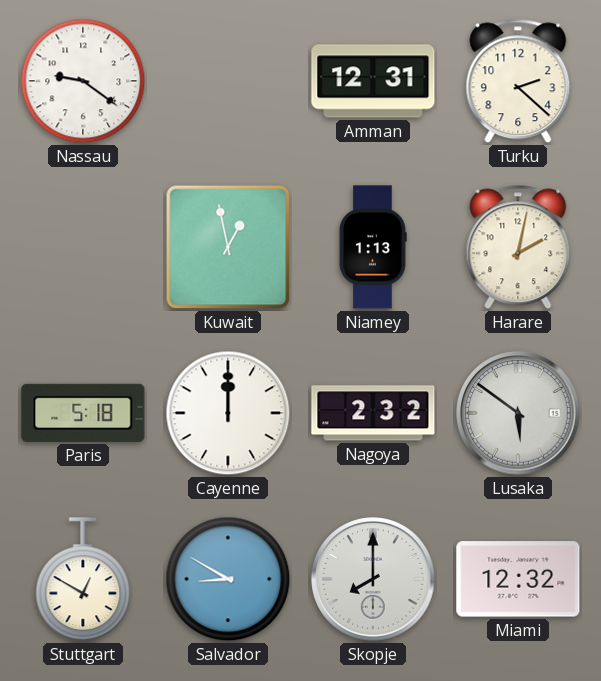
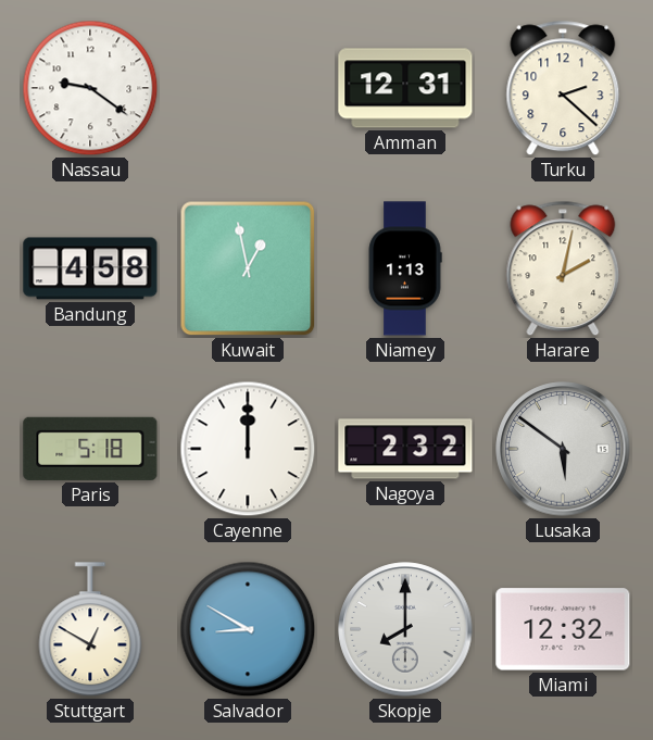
Bandung: none -> 4:58
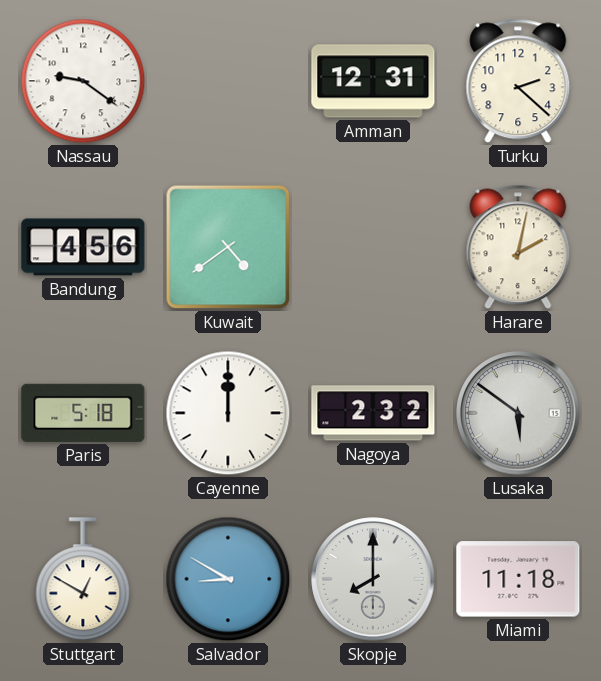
Bandung: 4:58 -> 4:56
Kuwait: 12:58 -> 4:39
Niamey: 1:13 -> none
Miami: 12:32 -> 11:18
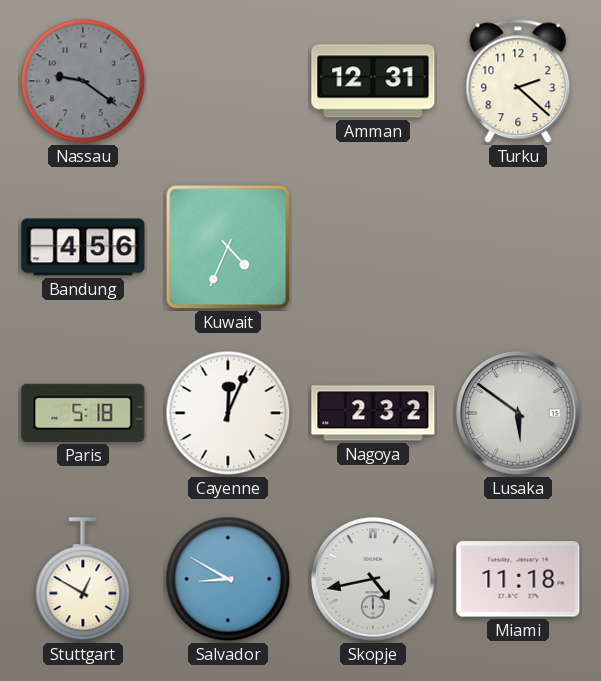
Nassau dial: white -> grey
Kuwait: 4:39 -> 4:34
Harare: 2:02 -> none
Cayenne: 12:00 -> 12:04
Skopje: 8:00 -> 4:43
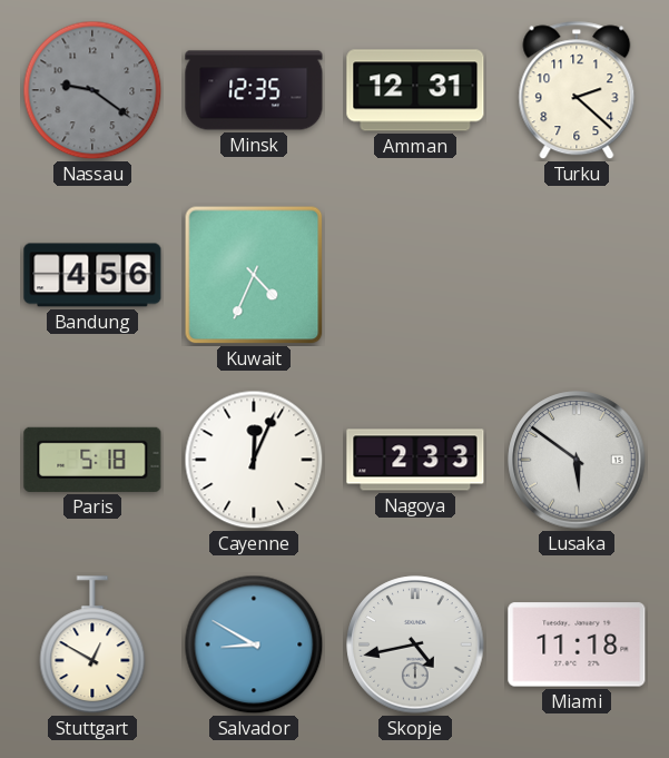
Minsk: none -> 12:35
Nagoya: 2:32 -> 2:33
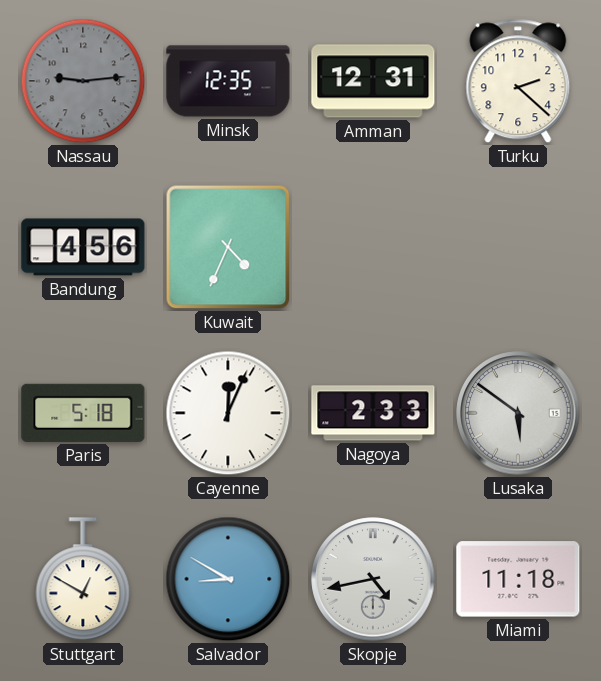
Nassau: 9:21 -> 9:14
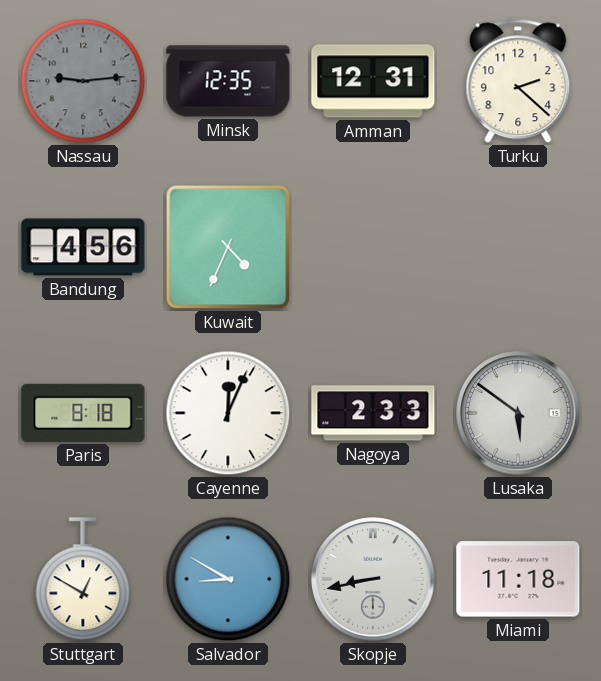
Paris: 5:18 -> 8:18
Skopje: 4:43 -> 8:43
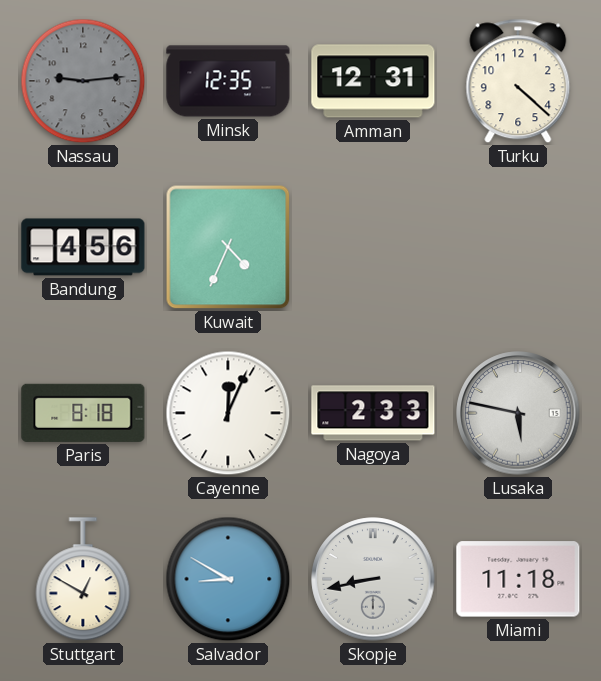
Turku: 2:22 -> 4:22
Lusaka: 5:51 -> 5:47
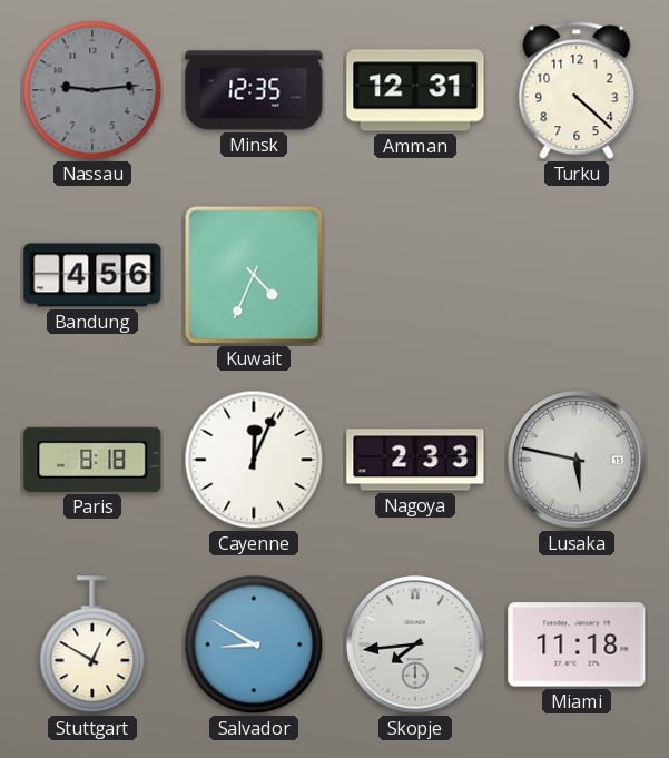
Skopje: 8:43 -> 7:44
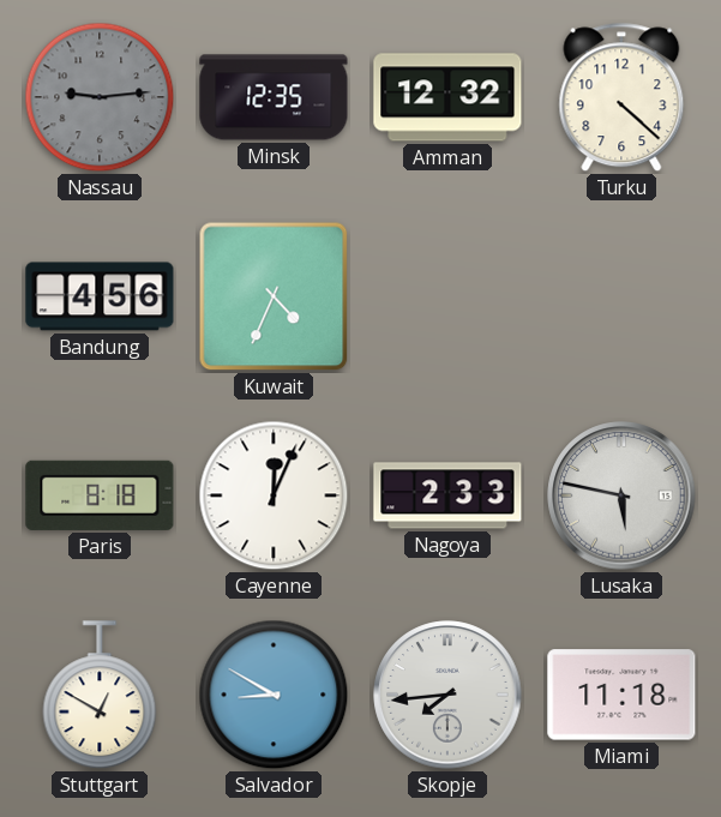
Amman: 12:31 -> 12:32
